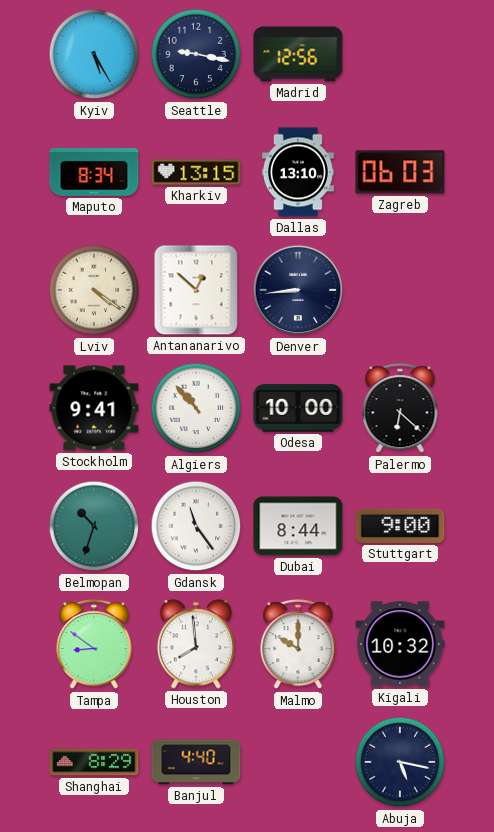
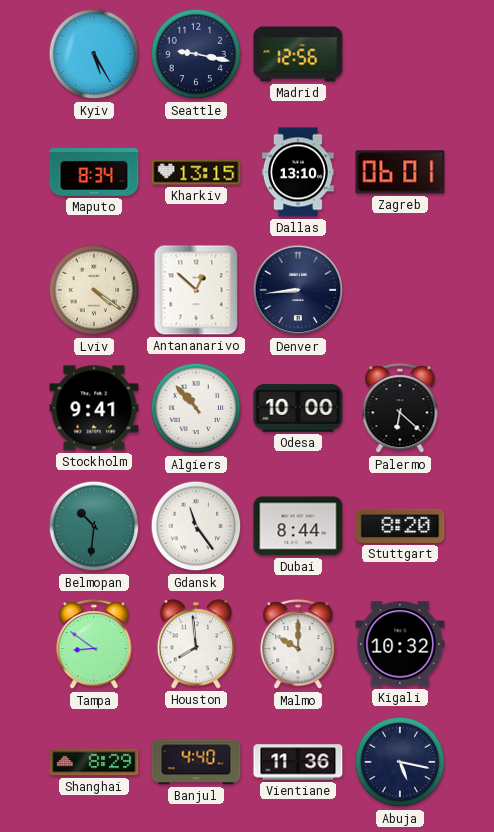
Zagreb: 06:03 -> 06:01
Belmopan: 10:33 -> 10:31
Stuttgart: 9:00 -> 8:20
Vientiane: none -> 11:36
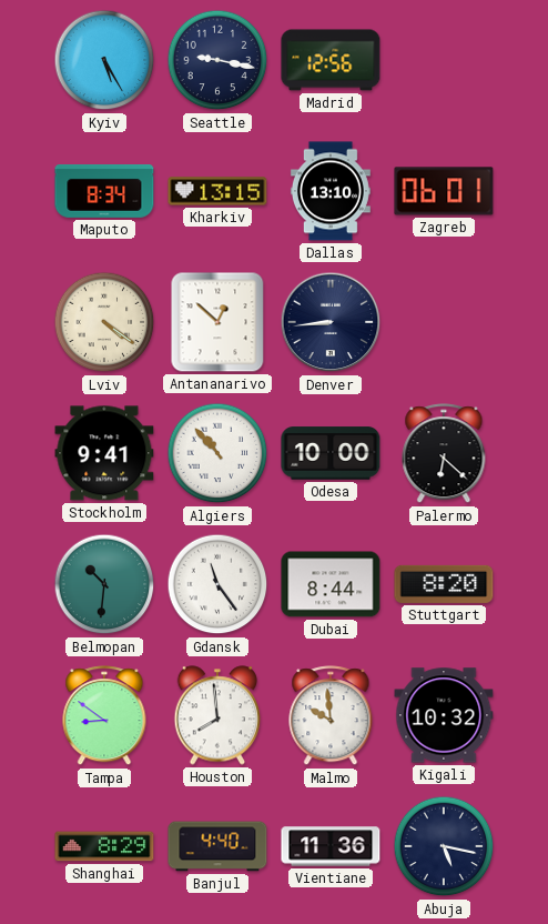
Malmo: 10:00 -> 9:59
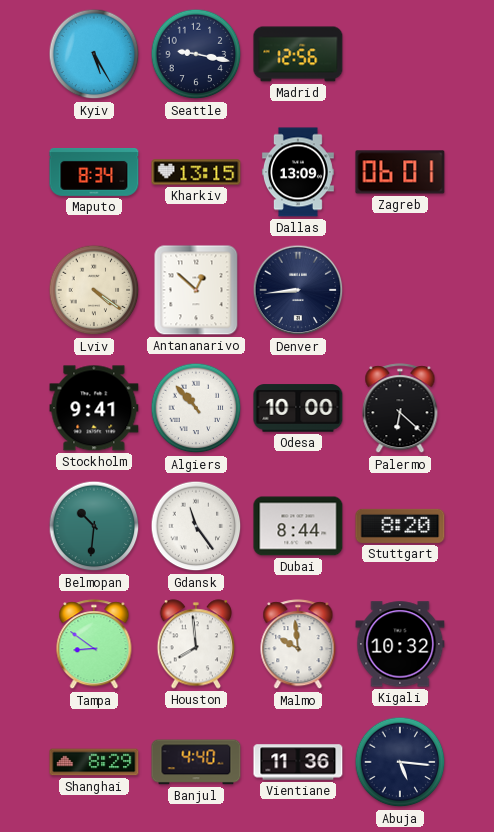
Dallas: 13:10 -> 13:09
Abuja: 5:17 -> 5:16
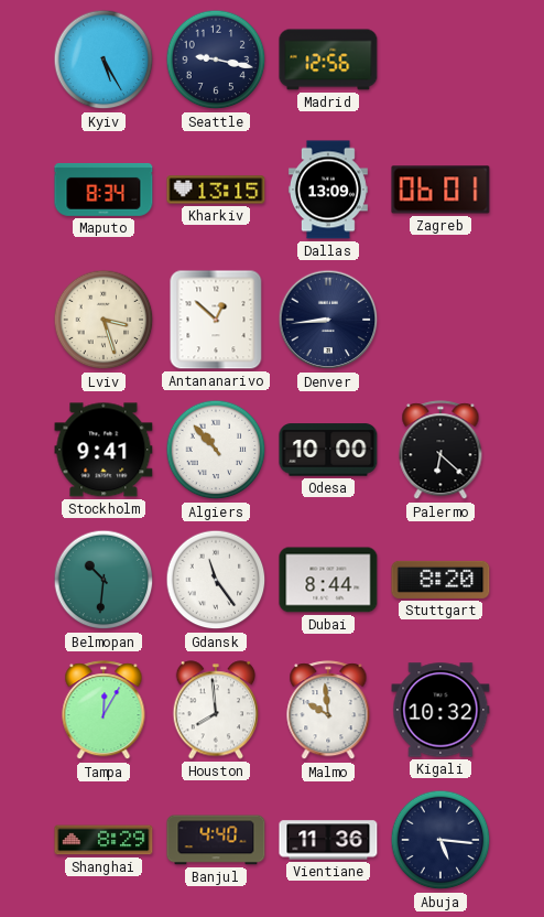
Lviv: 4:21 -> 3:27
Tampa: 8:51 -> 12:05
